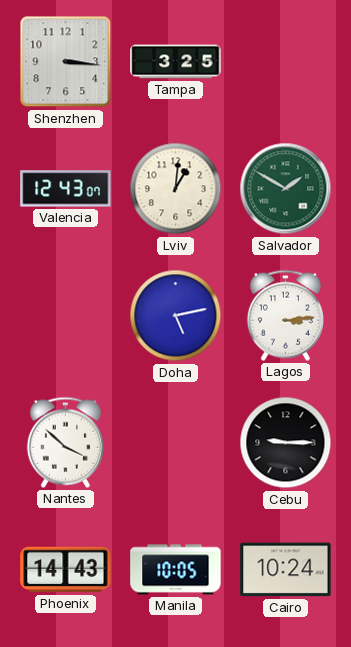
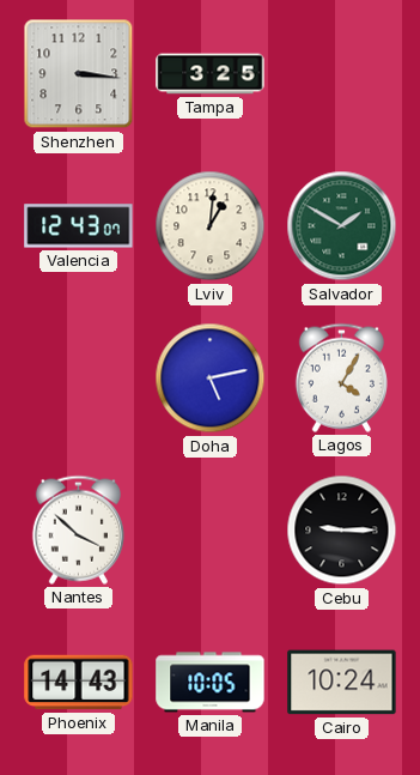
Lagos: 3:14 -> 4:05
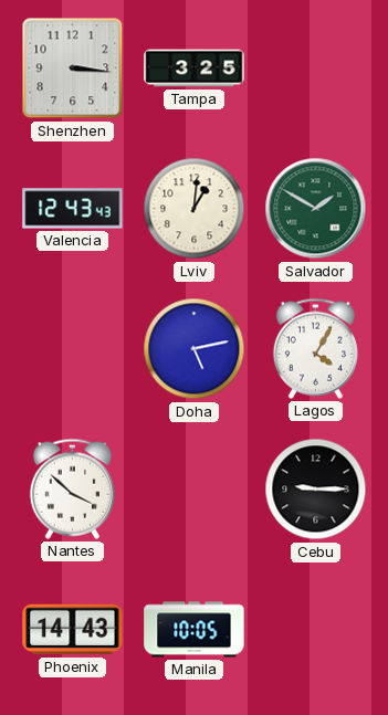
Valencia: 12:43:07 -> 12:43:43
Cairo: 10:24 -> none
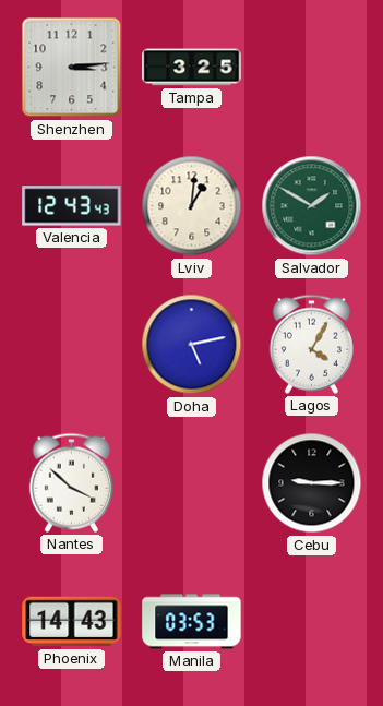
Shenzhen: 3:16 -> 3:14
Manila: 10:05 -> 03:53
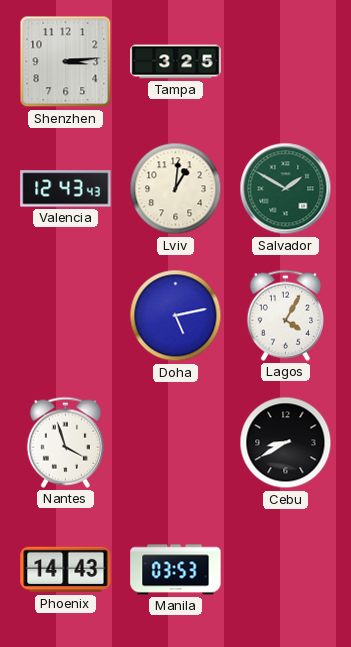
Nantes: 3:52 -> 3:57
Cebu: 9:15 -> 8:40
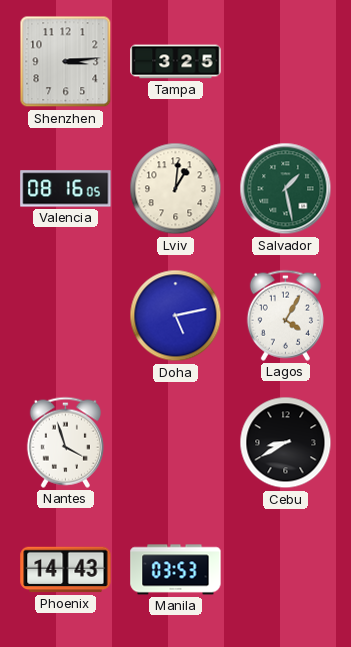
Valencia: 12:43 -> 08:16
Salvador: 1:50 -> 1:28
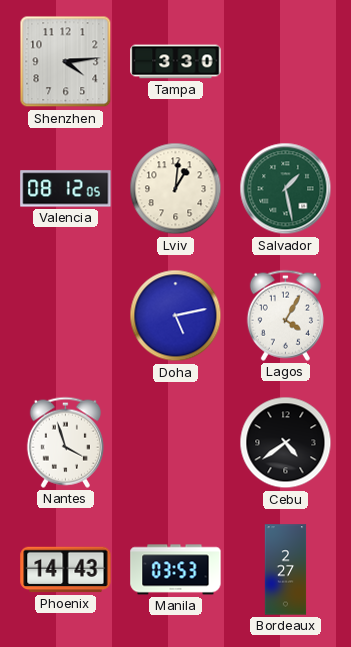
Shenzhen: 3:14 -> 4:14
Tampa: 3:25 -> 3:30
Valencia: 08:16 -> 08:12
Cebu: 8:40 -> 4:39
Bordeaux: none -> 2:27
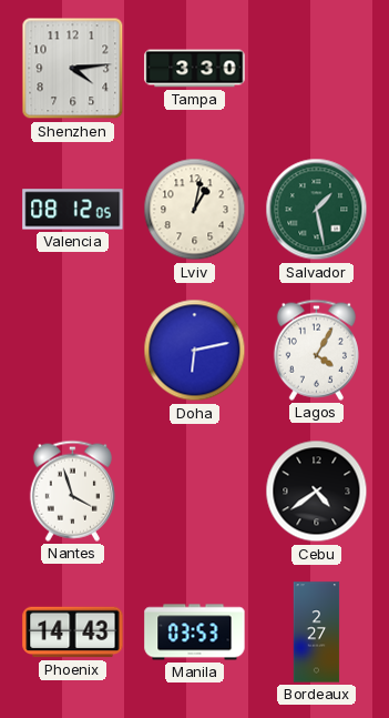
Lviv: 1:01 -> 1:02
Doha: 5:13 -> 6:13
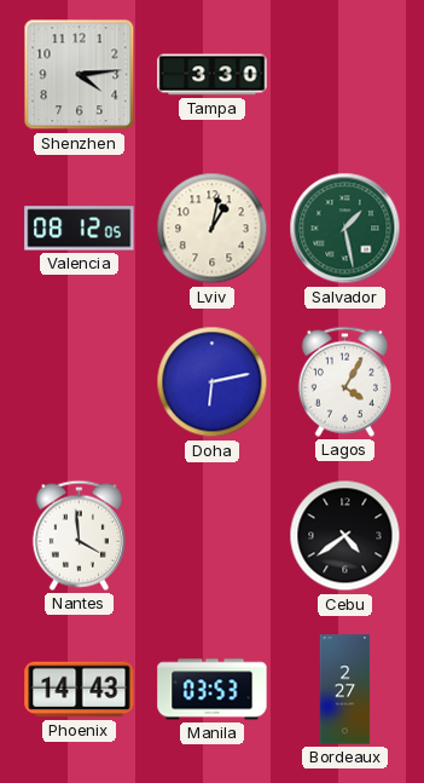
Nantes: 3:57 -> 3:59
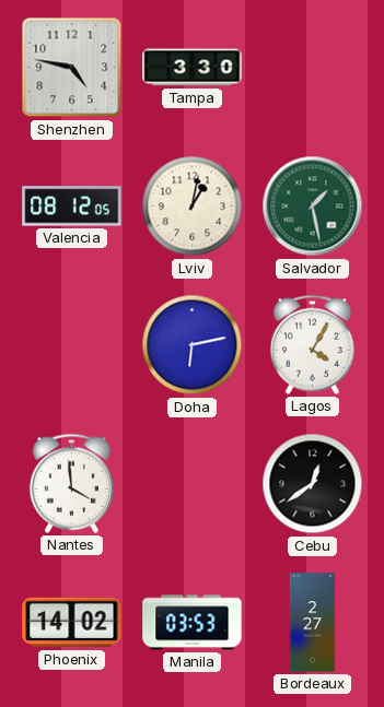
Shenzhen: 4:14 -> 4:47
Cebu: 4:39 -> 12:39
Phoenix: 14:43 -> 14:02
